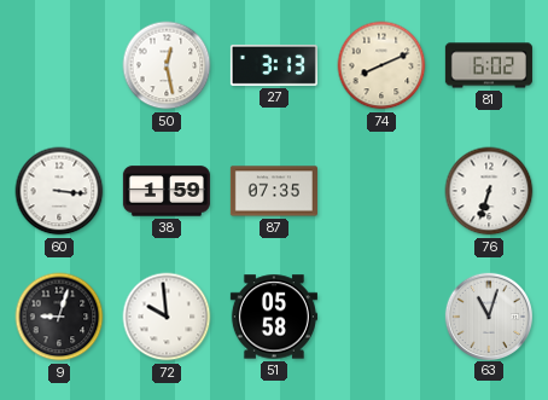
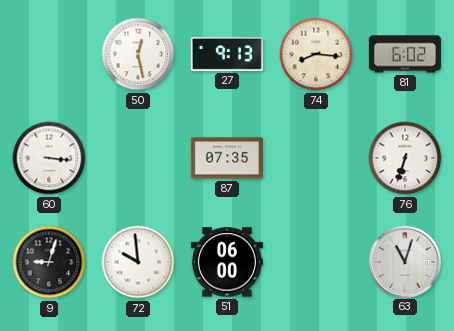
27: 3:13 -> 9:13
74: 8:11 -> 8:16
38: 1:59 -> none
51: 05:58 -> 06:00
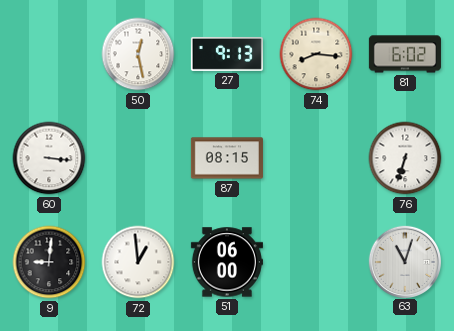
87: 07:35 -> 08:15
9: 9:03 -> 9:01
72: 9:59 -> 12:59
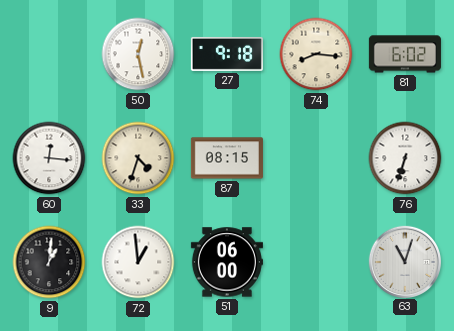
27: 9:13 -> 9:18
60: 3:16 -> 12:16
33: none -> 4:33
9: 9:01 -> 1:01
